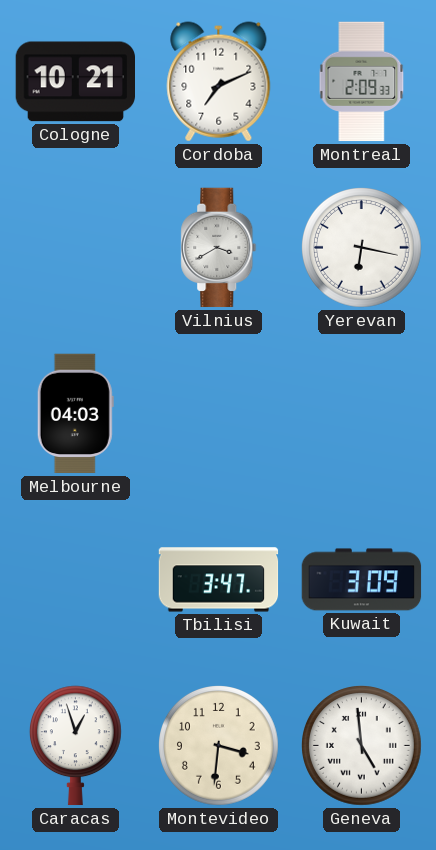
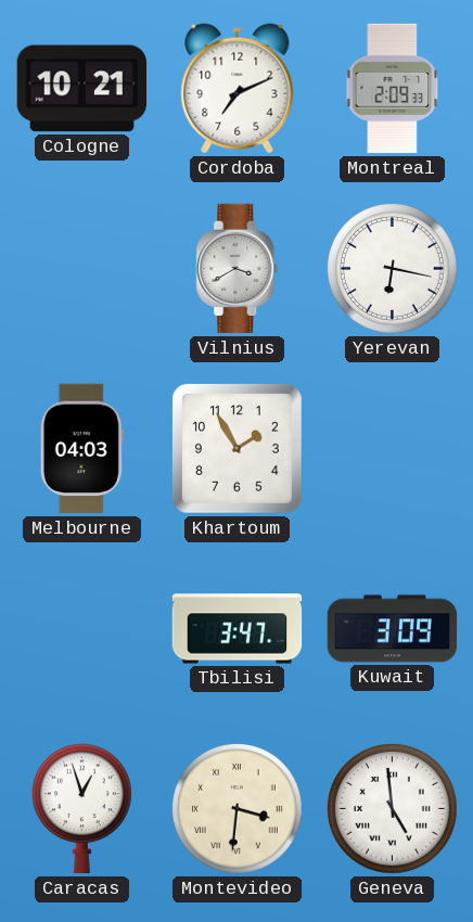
Khartoum: none -> 1:55
Montevideo numerals: Arabic -> Roman
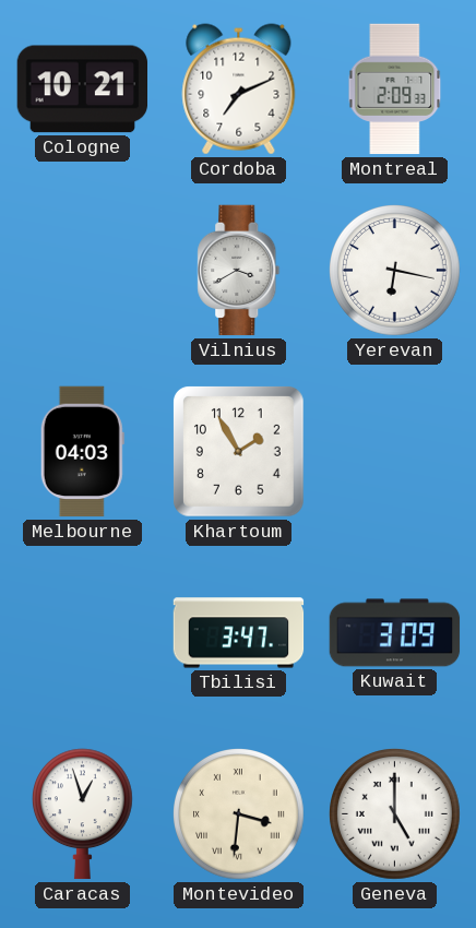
Geneva: 4:59 -> 5:00
